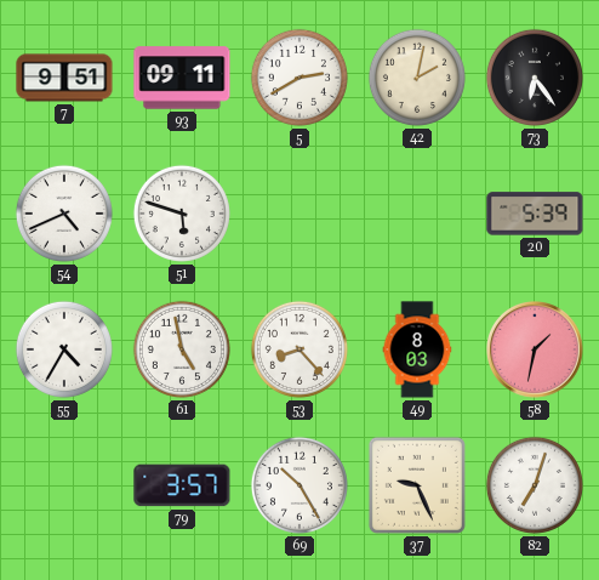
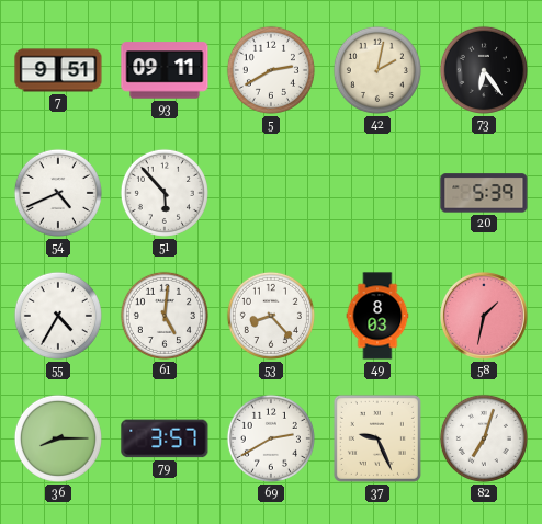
51: 5:48 -> 5:53
61: 4:58 -> 5:01
36: none -> 8:15
69: 10:25 -> 2:40
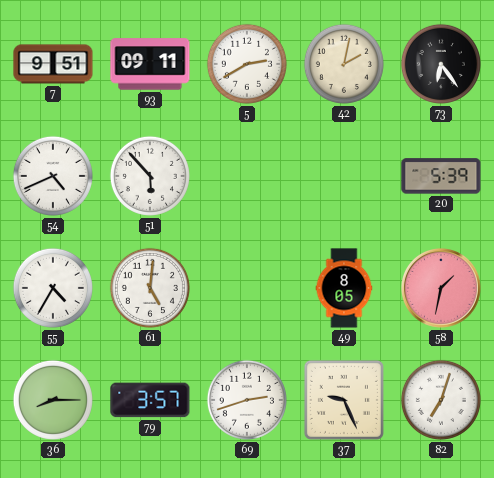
53: 8:23 -> none
49: 8:03 -> 8:05
69: 2:40 -> 2:42
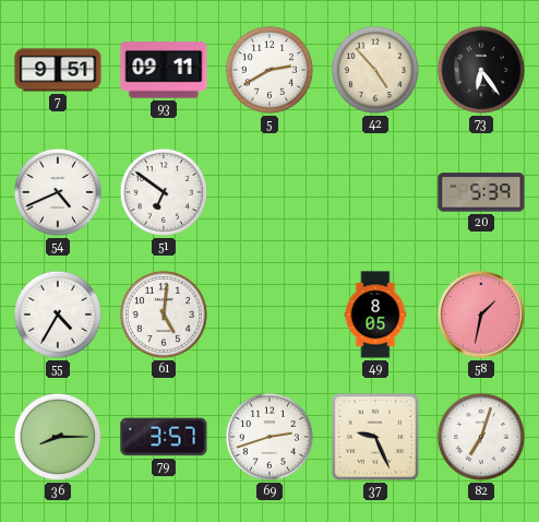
42: 2:02 -> 4:53
51: 5:53 -> 6:51
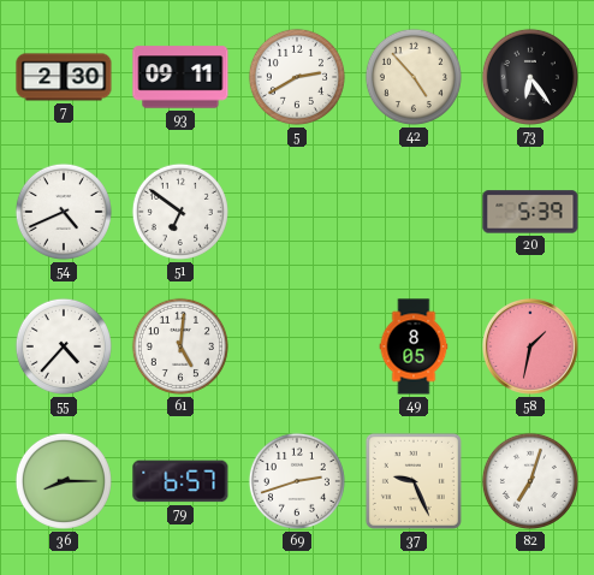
7: 9:51 -> 2:30
55: 4:35 -> 4:37
79: 3:57 -> 6:57
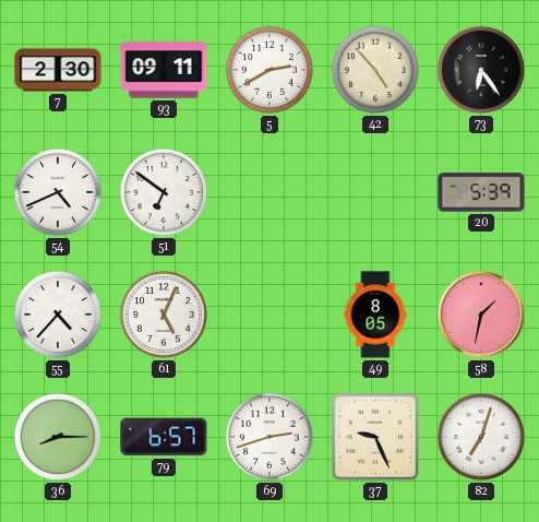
61: 5:01 -> 5:04
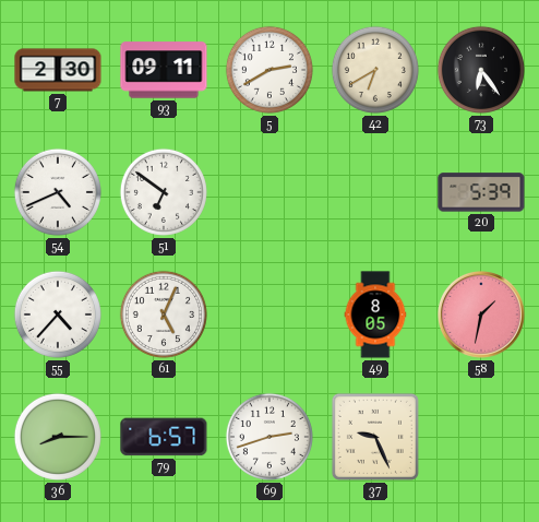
42: 4:53 -> 6:40
82: 7:03 -> none
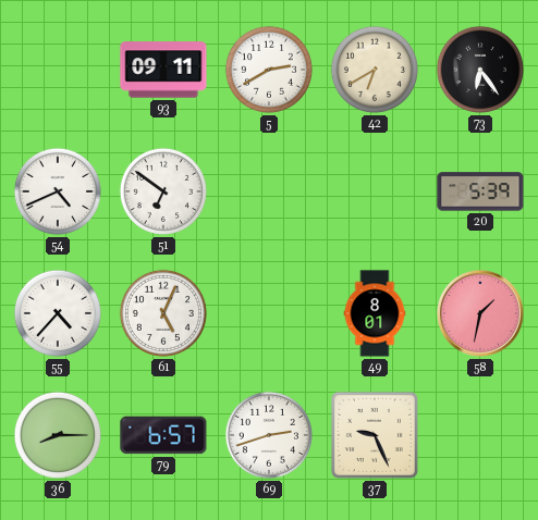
7: 2:30 -> none
49: 8:05 -> 8:01
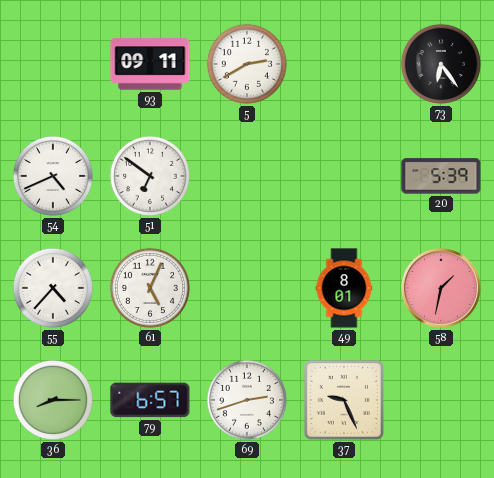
42: 6:40 -> none
